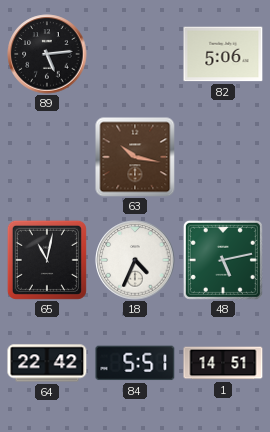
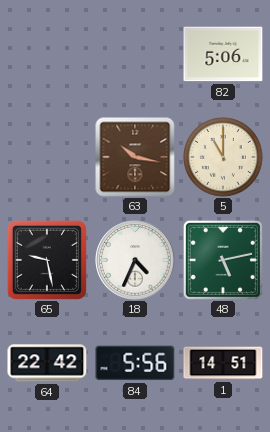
89: 5:14 -> none
5: none -> 11:00
65: 11:02 -> 9:28
84: 5:51 -> 5:56
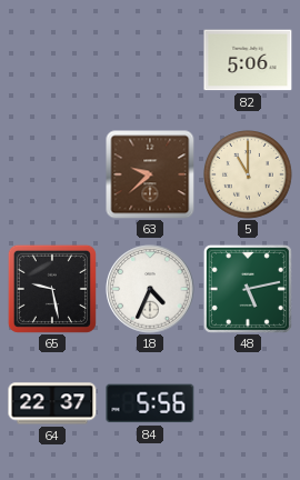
63: 10:17 -> 9:38
64: 22:42 -> 22:37
1: 14:51 -> none
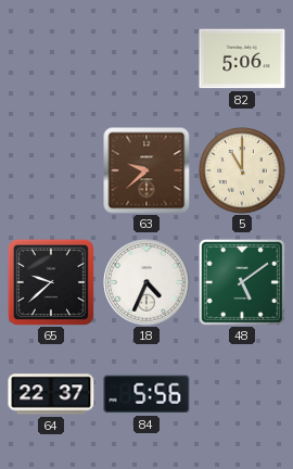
65: 9:28 -> 9:38
48: 5:13 -> 5:09
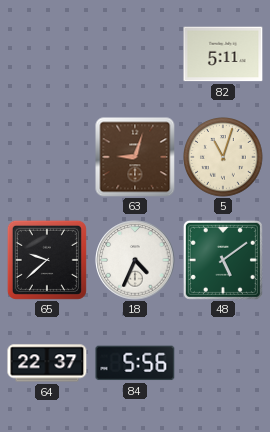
82: 5:06 -> 5:11
63: 9:38 -> 9:03
5: 11:00 -> 11:03
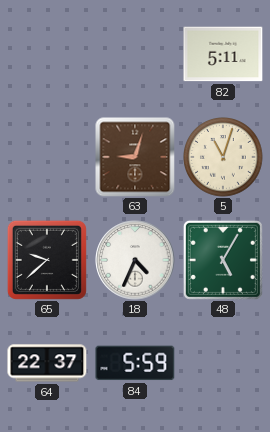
48: 5:09 -> 5:05
84: 5:56 -> 5:59
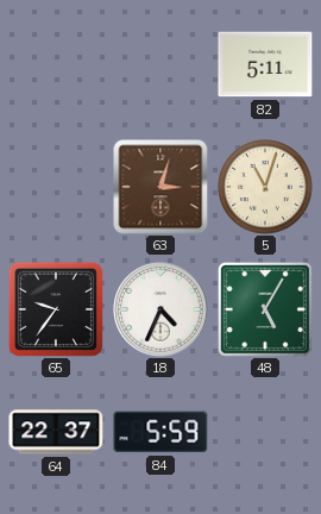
63: 9:03 -> 3:03
65: 9:38 -> 9:36
